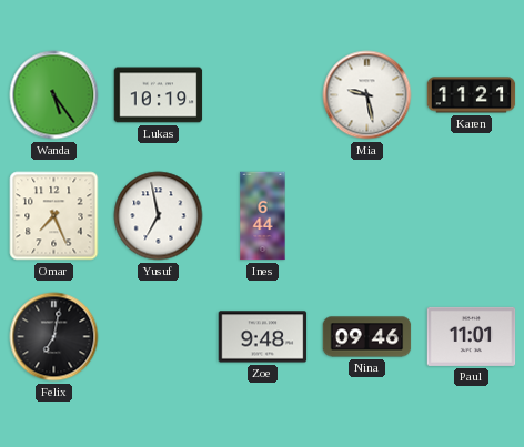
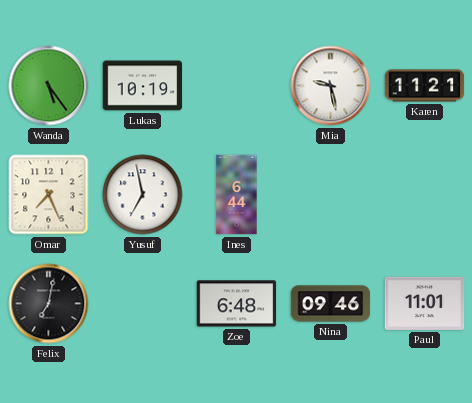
Zoe: 9:48 -> 6:48
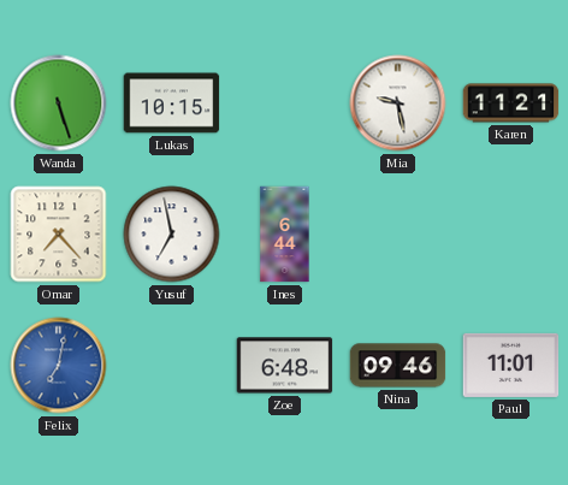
Wanda: 5:24 -> 5:27
Lukas: 10:19 -> 10:15
Omar: 7:26 -> 7:23
Felix dial: black -> blue
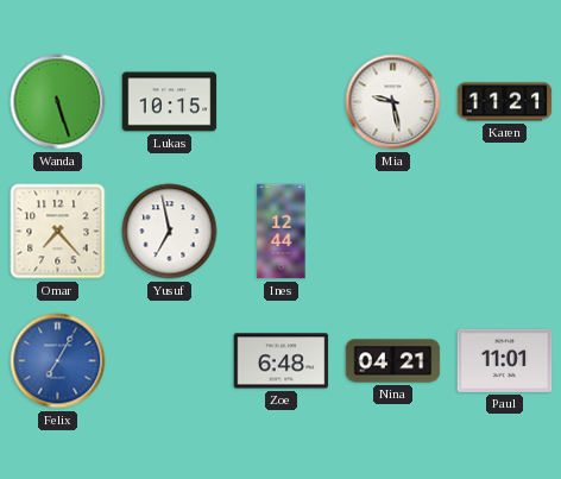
Ines: 6:44 -> 12:44
Felix: 7:02 -> 7:05
Nina: 09:46 -> 04:21
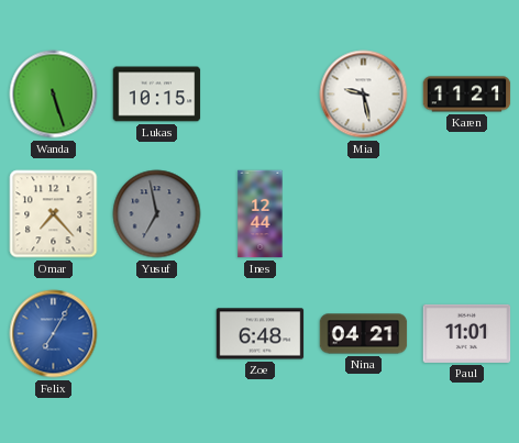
Yusuf dial: white -> grey
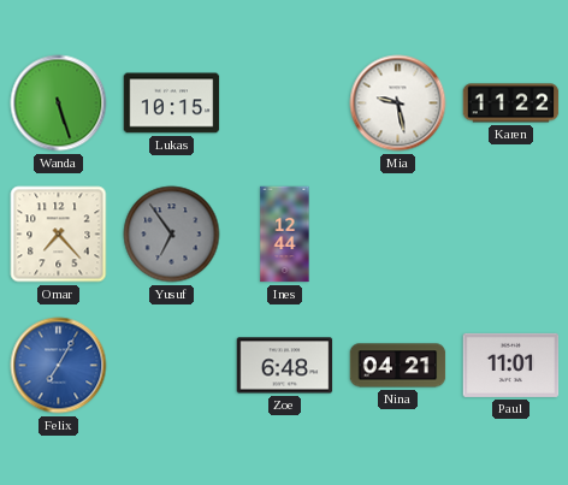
Karen: 11:21 -> 11:22
Yusuf: 6:58 -> 6:54
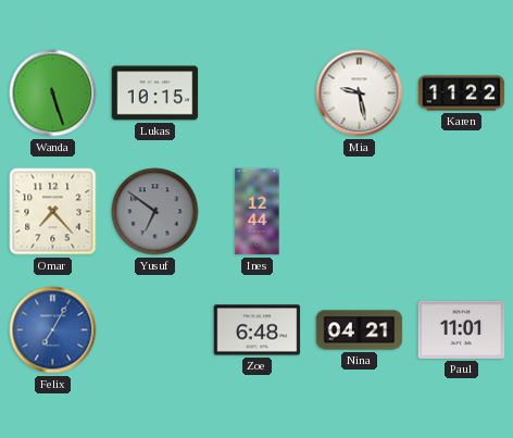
Yusuf: 6:54 -> 6:51
